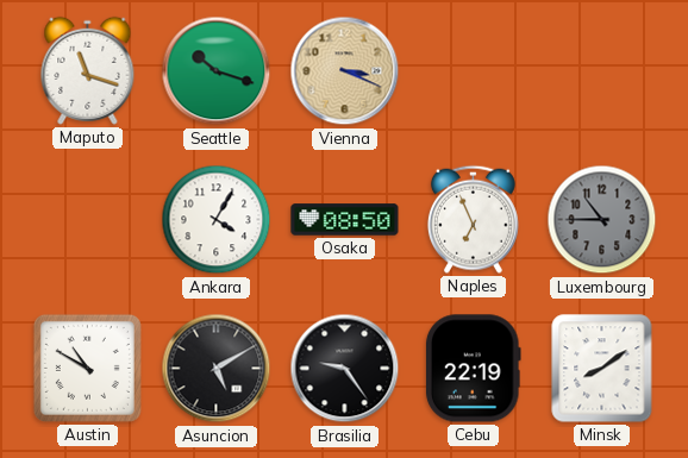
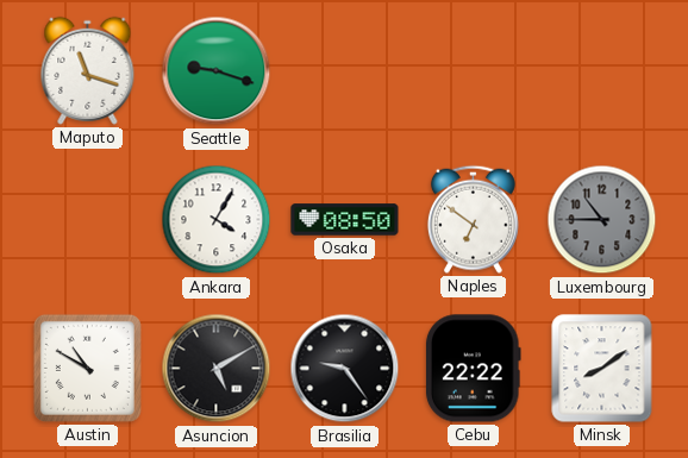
Seattle: 10:18 -> 9:18
Vienna: 3:19 -> none
Naples: 6:56 -> 6:51
Cebu: 22:19 -> 22:22
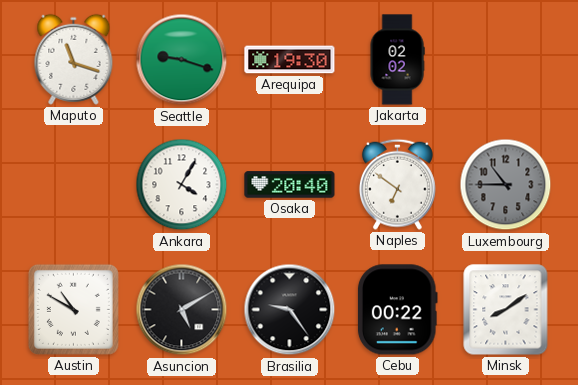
Arequipa: none -> 19:30
Jakarta: none -> 02:02
Osaka: 08:50 -> 20:40
Cebu: 22:22 -> 00:22
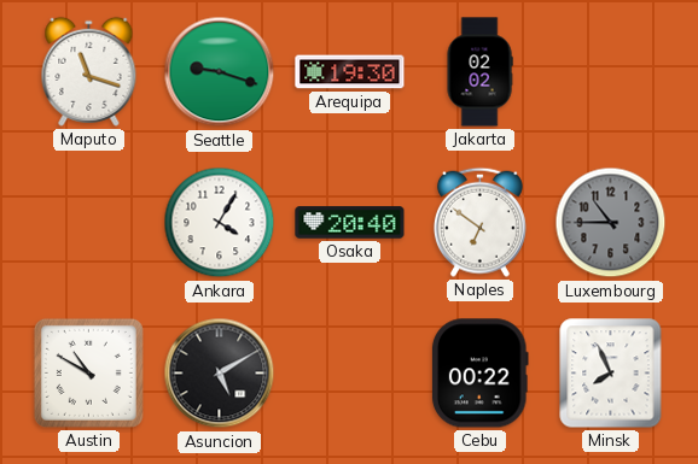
Brasilia: 9:24 -> none
Minsk: 8:09 -> 7:56
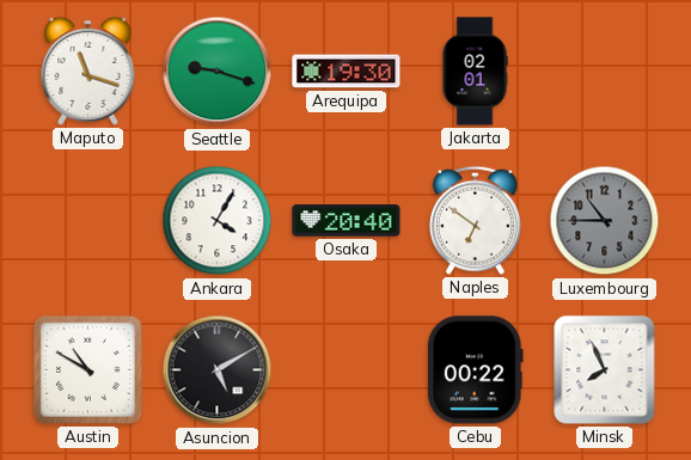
Jakarta: 02:02 -> 02:01
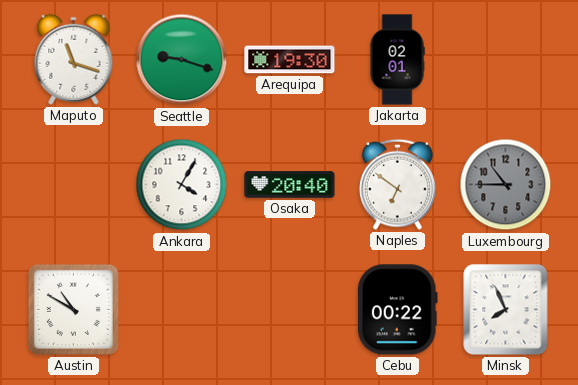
Asuncion: 5:10 -> none
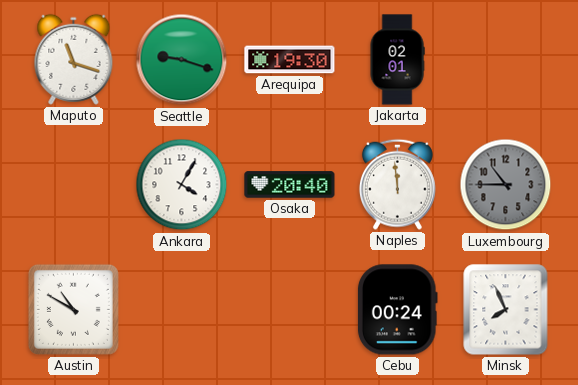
Naples: 6:51 -> 11:59
Cebu: 00:22 -> 00:24
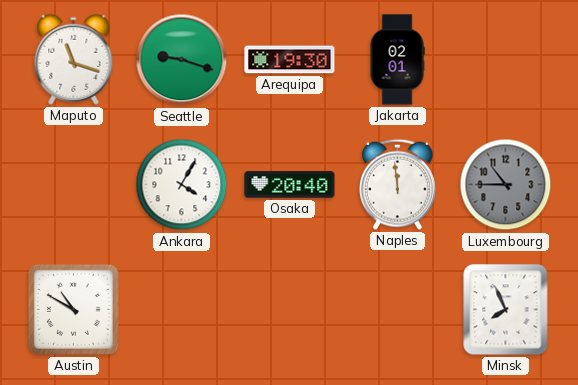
Cebu: 00:24 -> none
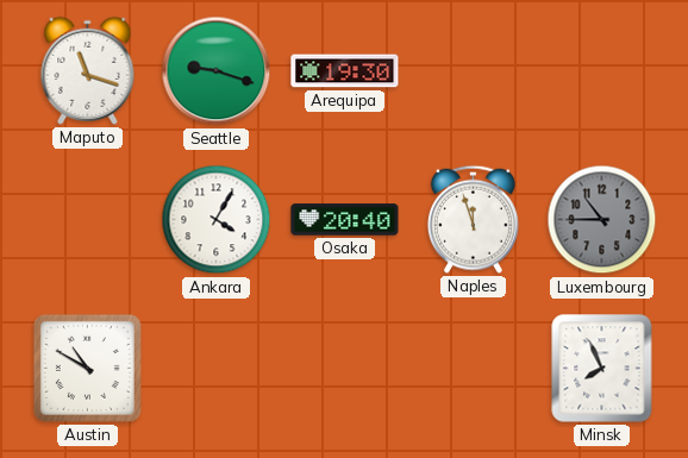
Jakarta: 02:01 -> none
Naples: 11:59 -> 11:57
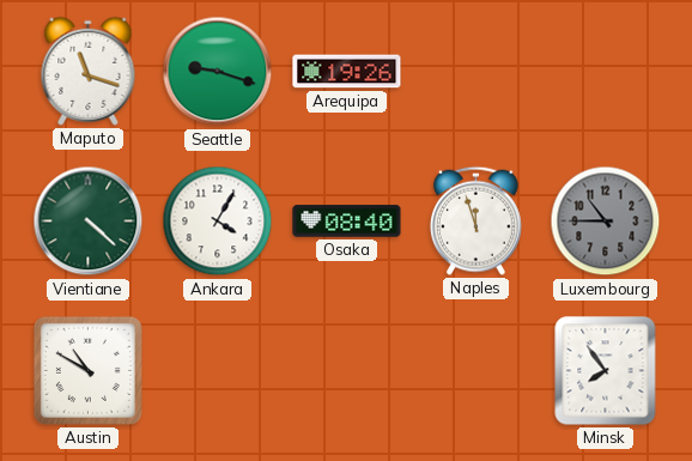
Arequipa: 19:30 -> 19:26
Vientiane: none -> 4:22
Osaka: 20:40 -> 08:40
Minsk: 7:56 -> 7:54
